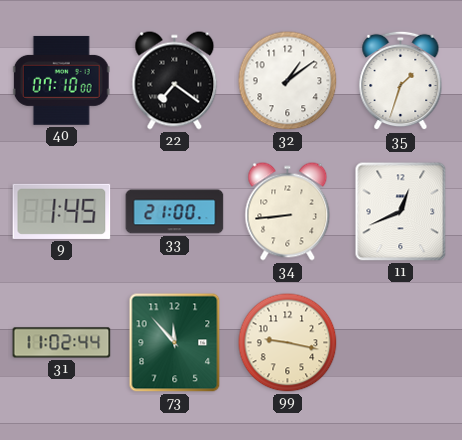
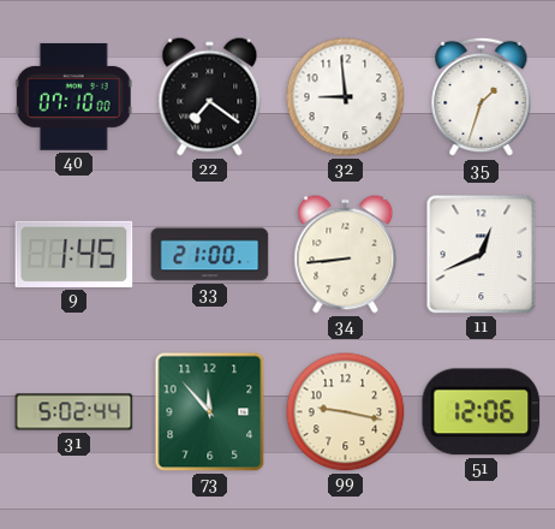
32: 1:09 -> 8:59
31: 11:02 -> 5:02
51: none -> 12:06
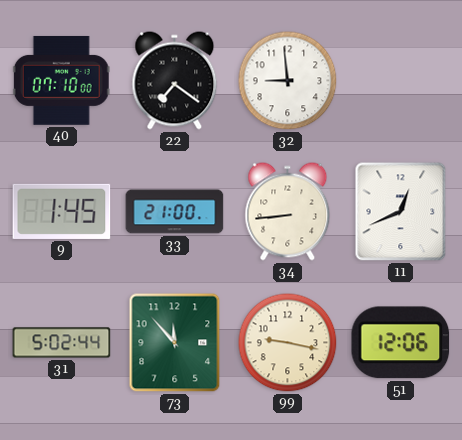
35: 1:33 -> none
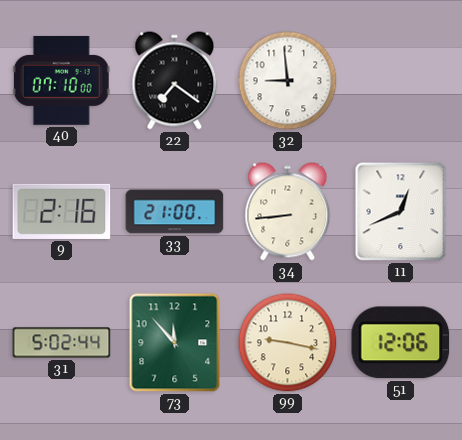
9: 1:45 -> 2:16
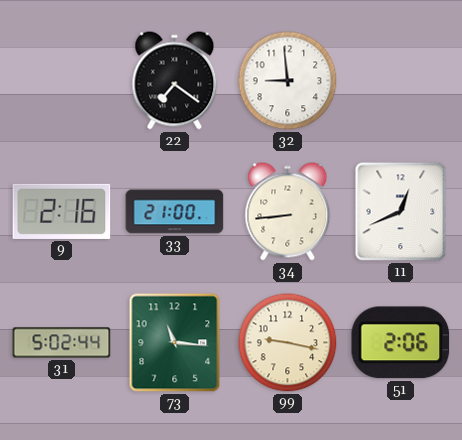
40: 07:10 -> none
73: 11:53 -> 11:16
51: 12:06 -> 2:06
